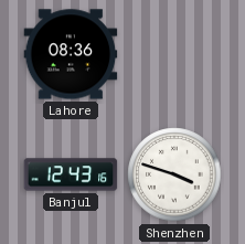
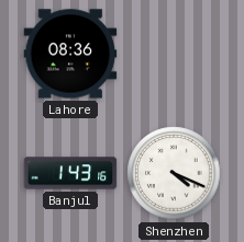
Banjul: 12:43 -> 1:43
Shenzhen: 3:48 -> 4:19
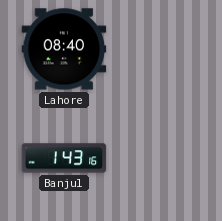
Lahore: 08:36 -> 08:40
Shenzhen: 4:19 -> none
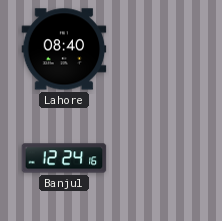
Banjul: 1:43 -> 12:24
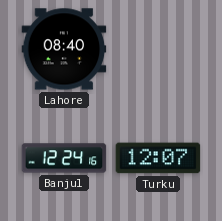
Turku: none -> 12:07
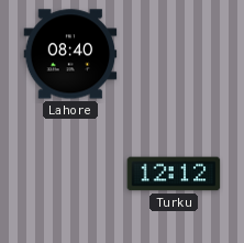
Banjul: 12:24 -> none
Turku: 12:07 -> 12:12
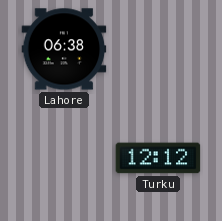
Lahore: 08:40 -> 06:38
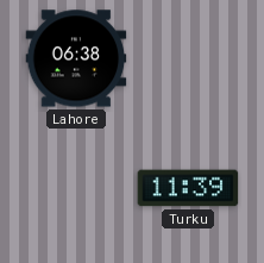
Turku: 12:12 -> 11:39
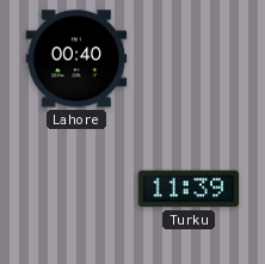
Lahore: 06:38 -> 00:40
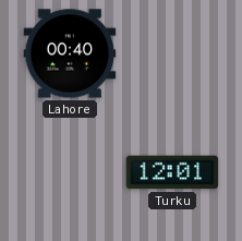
Turku: 11:39 -> 12:01
